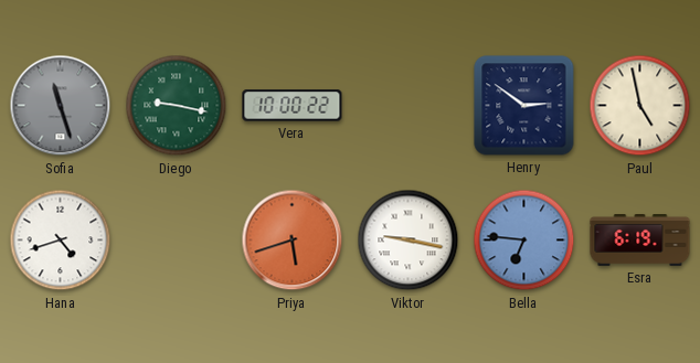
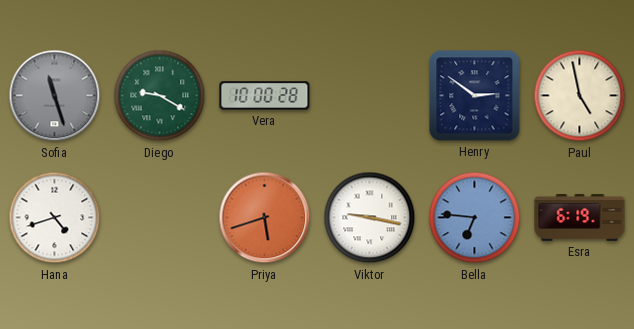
Diego: 9:17 -> 9:20
Vera: 10:00:22 -> 10:00:28
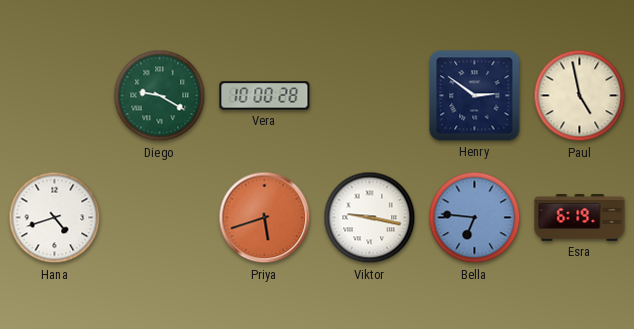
Sofia: 11:27 -> none
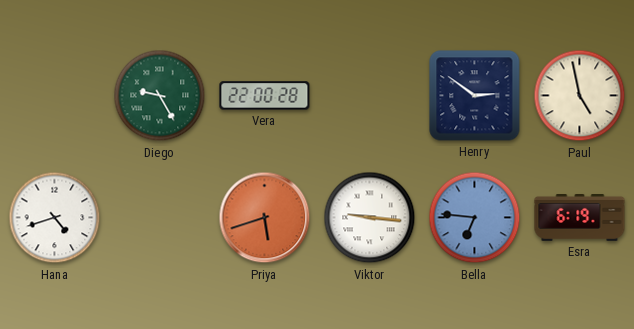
Diego: 9:20 -> 9:25
Vera: 10:00 -> 22:00
Viktor: 9:17 -> 9:16
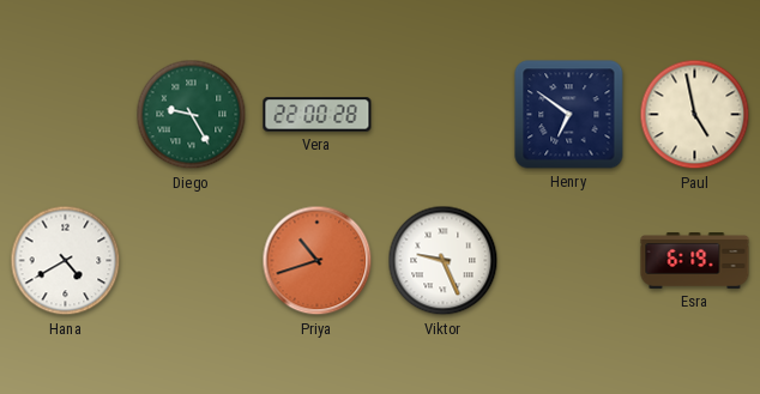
Henry: 2:51 -> 6:51
Hana: 4:42 -> 4:40
Priya: 5:42 -> 10:42
Viktor: 9:16 -> 9:26
Bella: 6:46 -> none
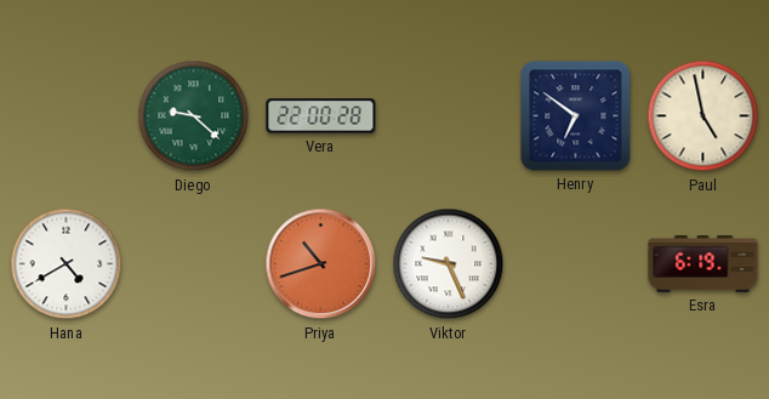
Diego: 9:25 -> 9:22
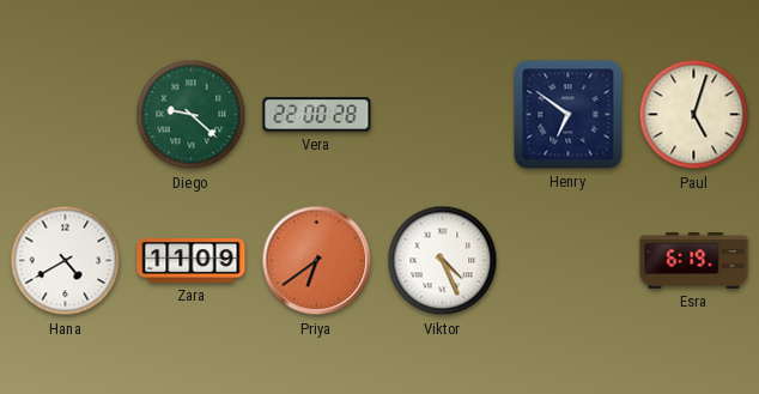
Paul: 4:58 -> 5:03
Zara: none -> 11:09
Priya: 10:42 -> 6:39
Viktor: 9:26 -> 4:26
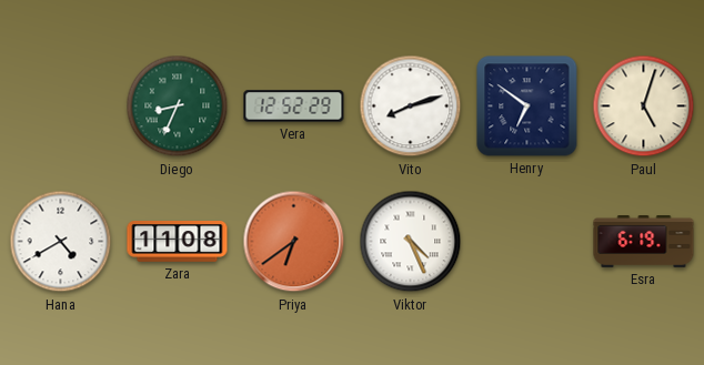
Diego: 9:22 -> 8:34
Vera: 22:00 -> 12:52
Vito: none -> 8:12
Zara: 11:09 -> 11:08
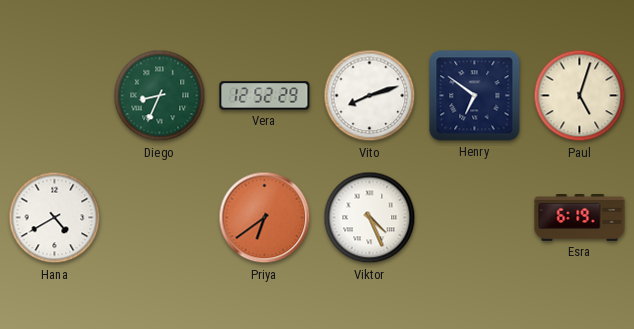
Zara: 11:08 -> none
